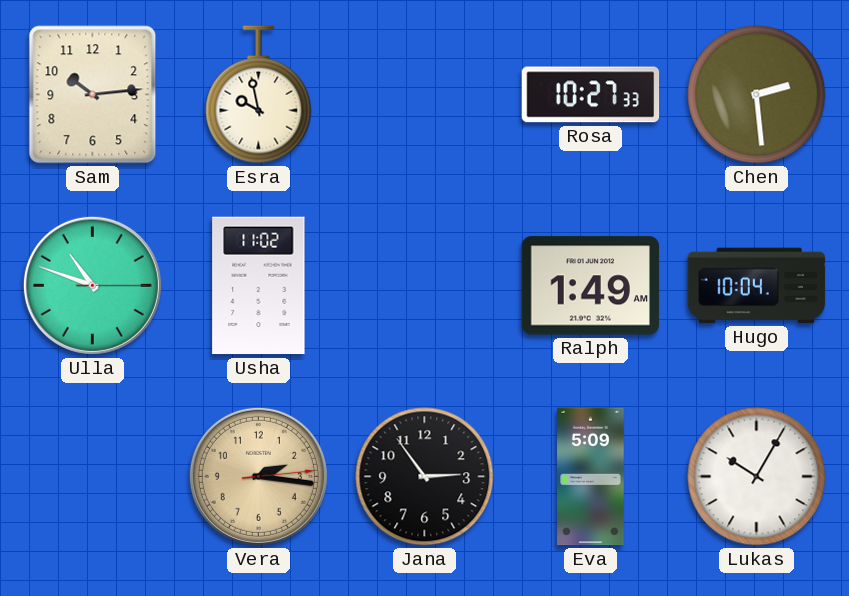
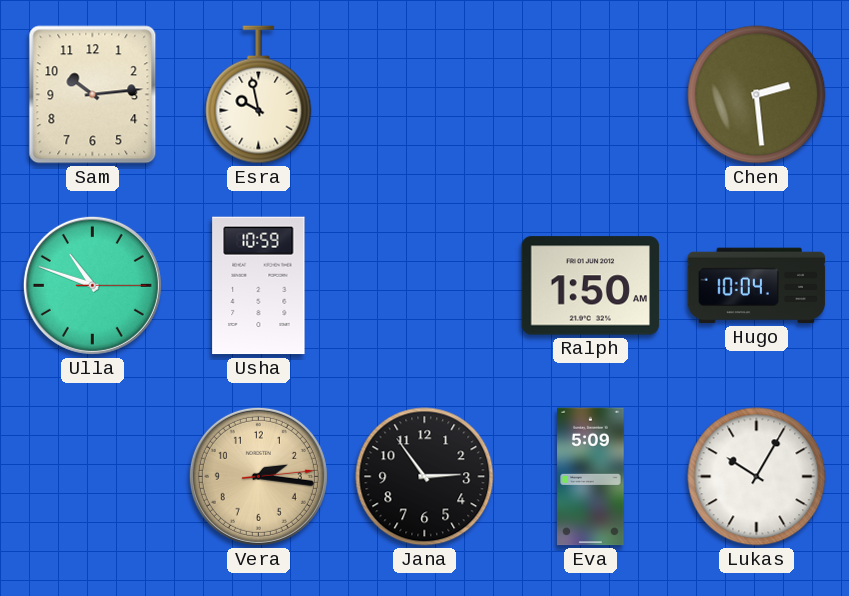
Rosa: 10:27 -> none
Usha: 11:02 -> 10:59
Ralph: 1:49 -> 1:50
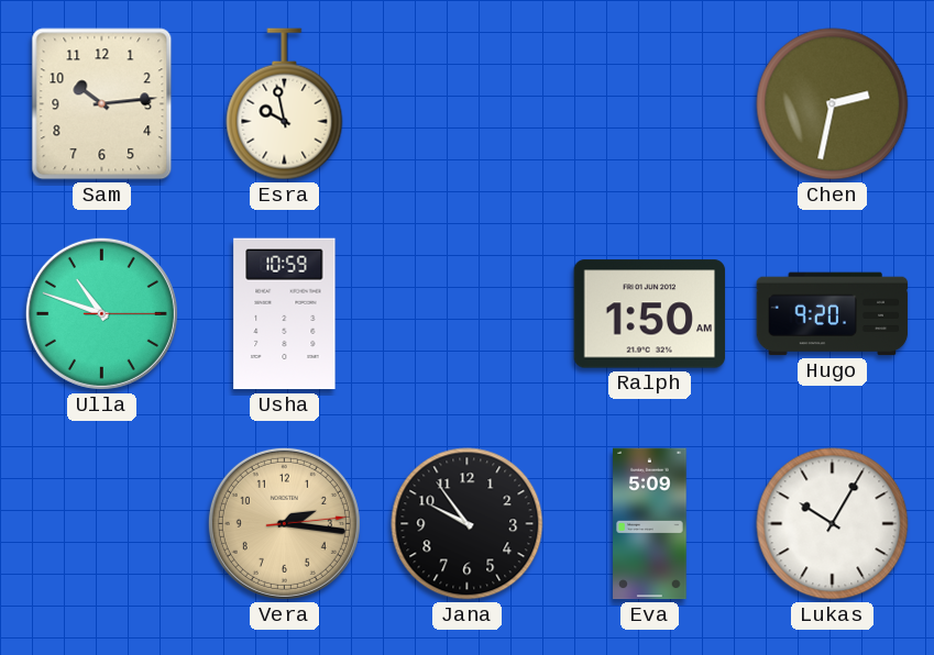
Chen: 2:29 -> 2:32
Hugo: 10:04 -> 9:20
Jana: 2:54 -> 9:54
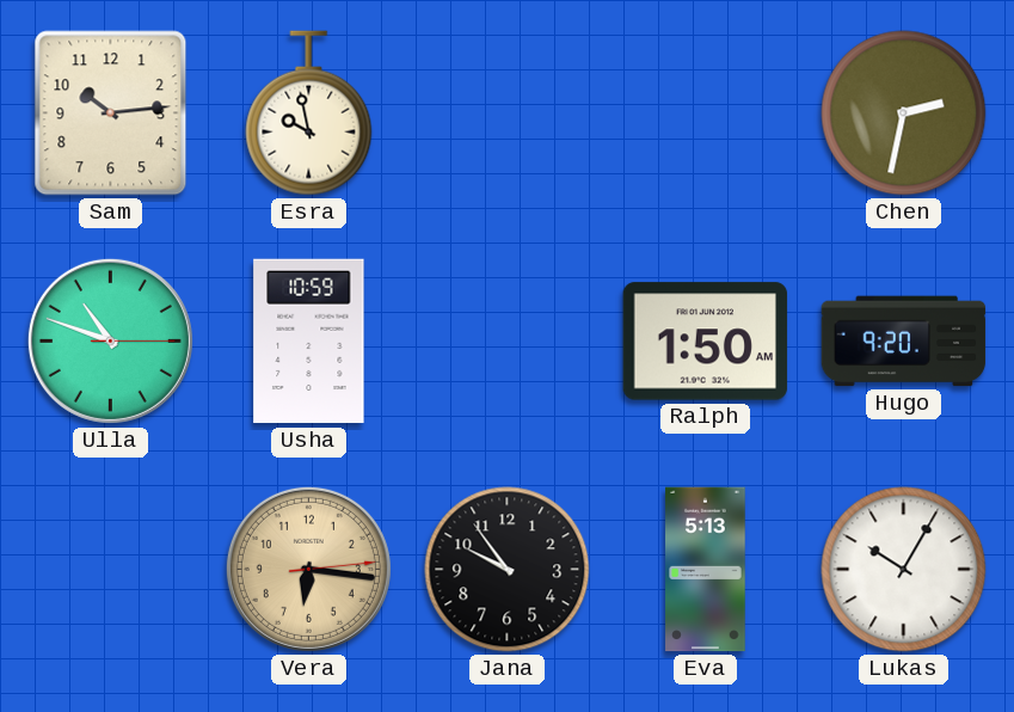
Vera: 2:16 -> 6:16
Eva: 5:09 -> 5:13
